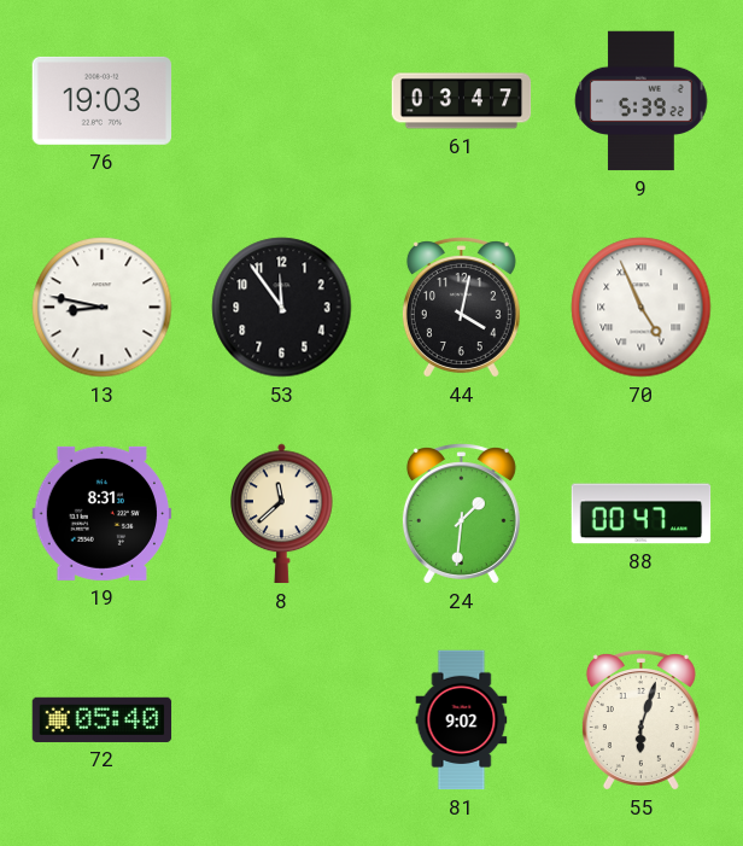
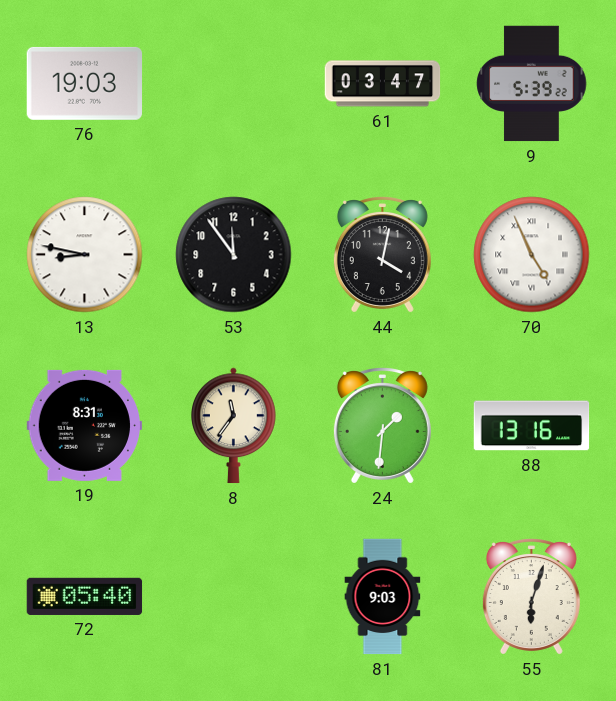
8: 11:38 -> 11:36
88: 00:47 -> 13:16
81: 9:02 -> 9:03
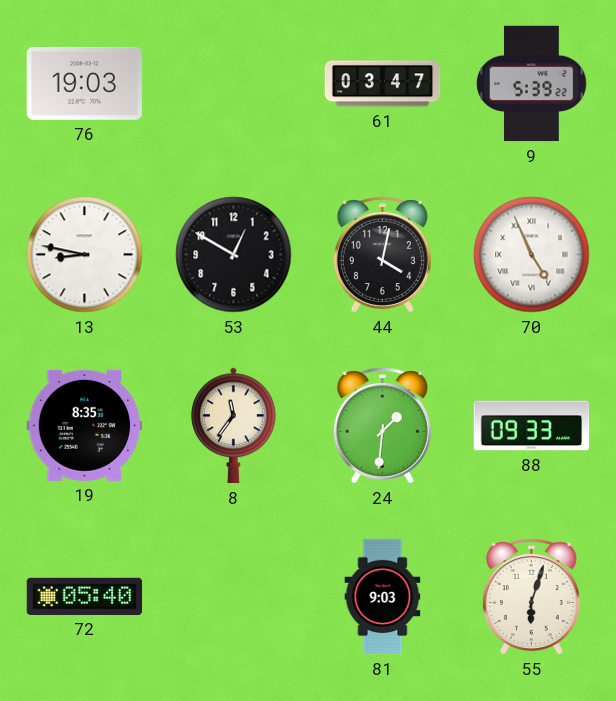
53: 11:54 -> 12:50
19: 8:31 -> 8:35
88: 13:16 -> 09:33
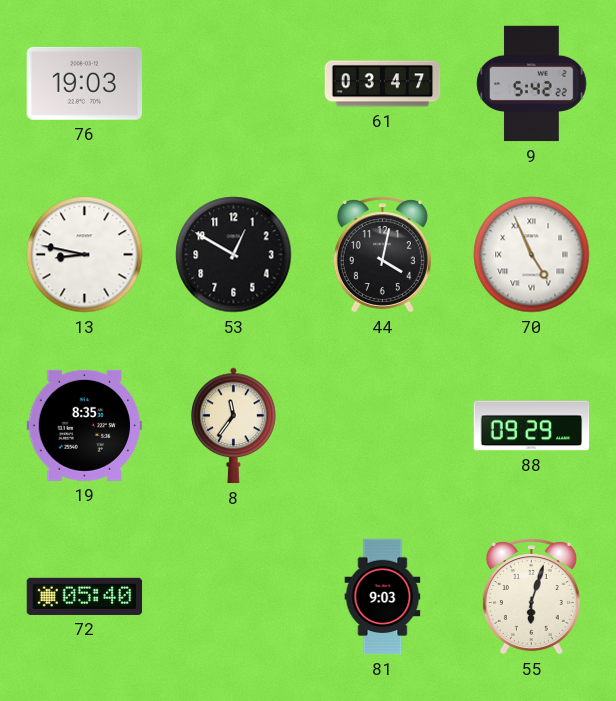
9: 5:39 -> 5:42
24: 1:31 -> none
88: 09:33 -> 09:29
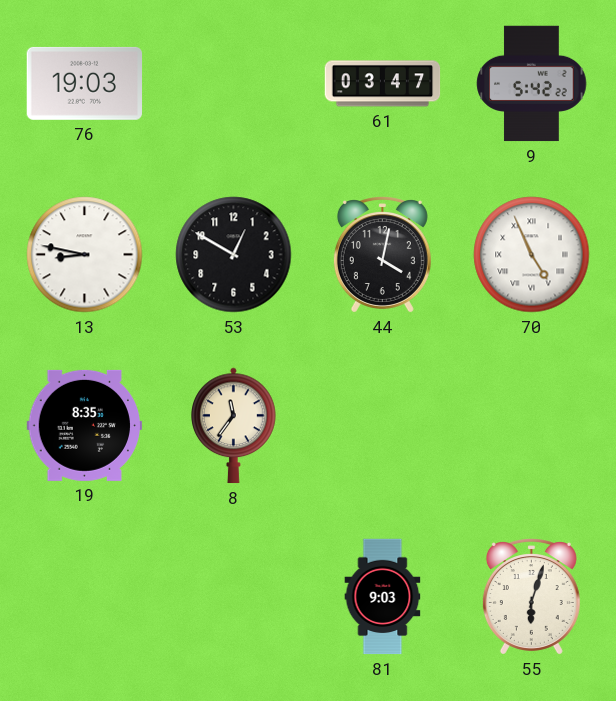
88: 09:29 -> none
72: 05:40 -> none
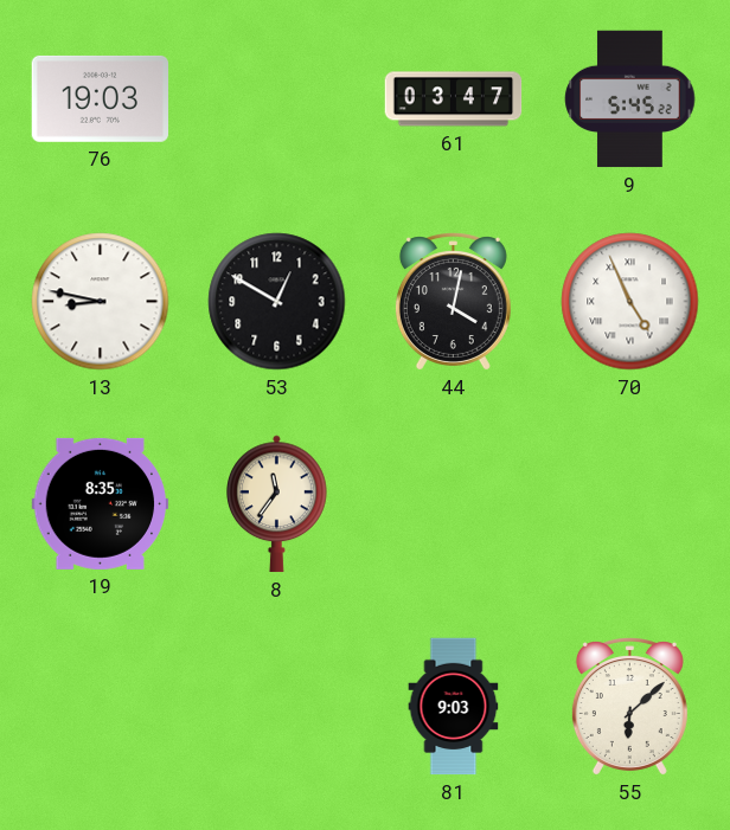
9: 5:42 -> 5:45
55: 6:03 -> 6:08
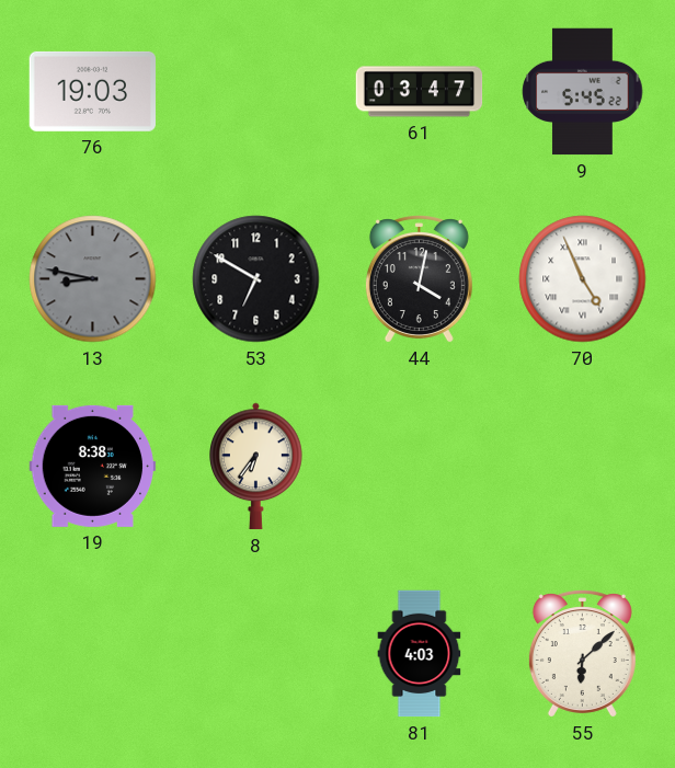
13 dial: white -> grey
53: 12:50 -> 6:50
19: 8:35 -> 8:38
8: 11:36 -> 6:36
81: 9:03 -> 4:03
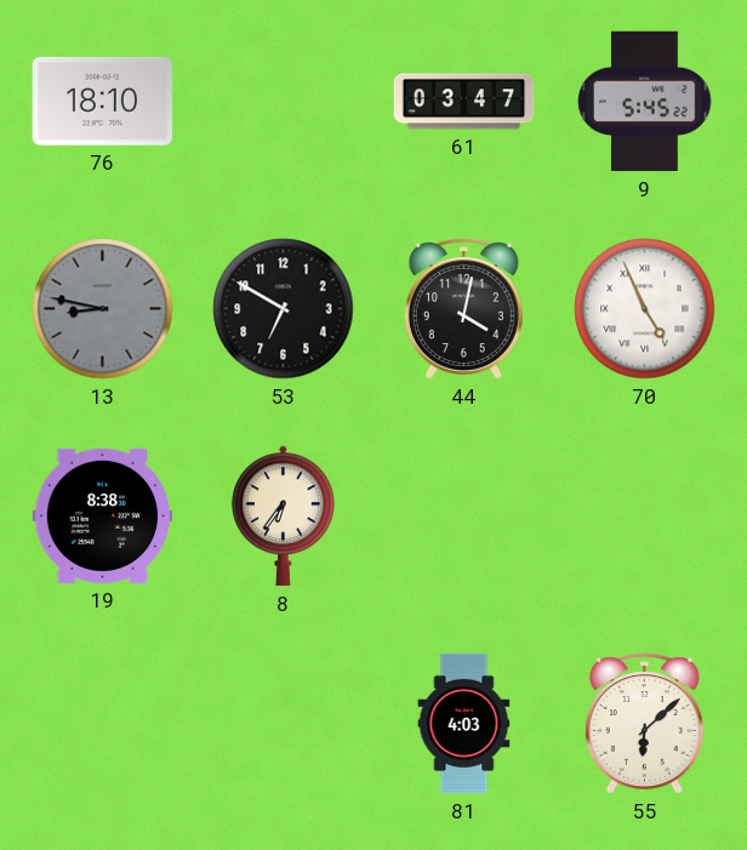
76: 19:03 -> 18:10
